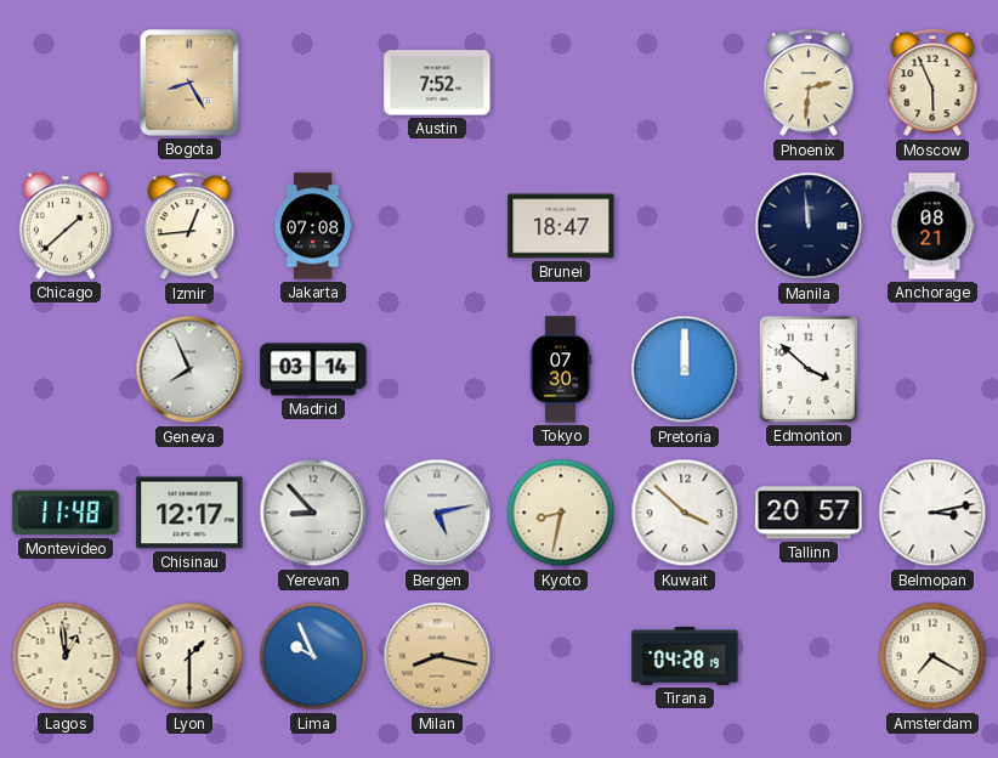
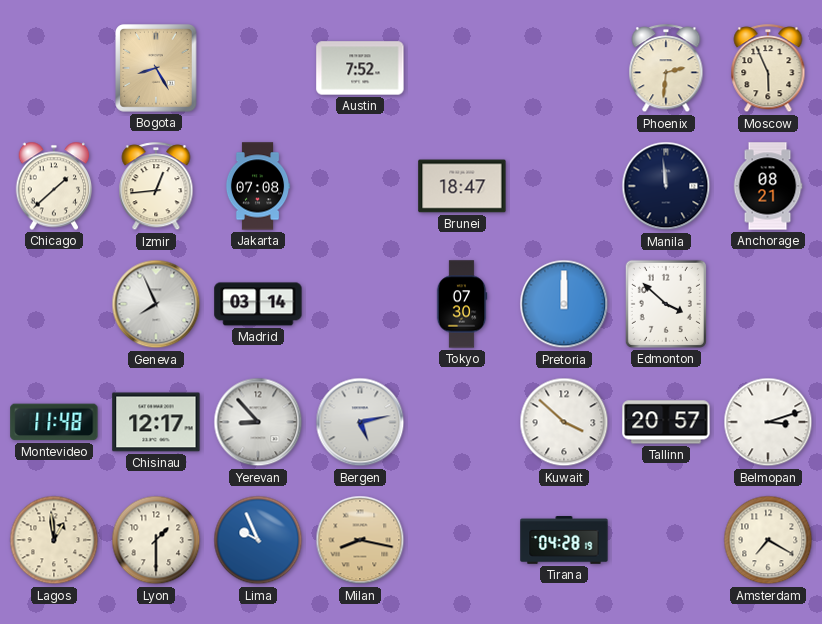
Kyoto: 8:32 -> none
Belmopan: 3:13 -> 3:12
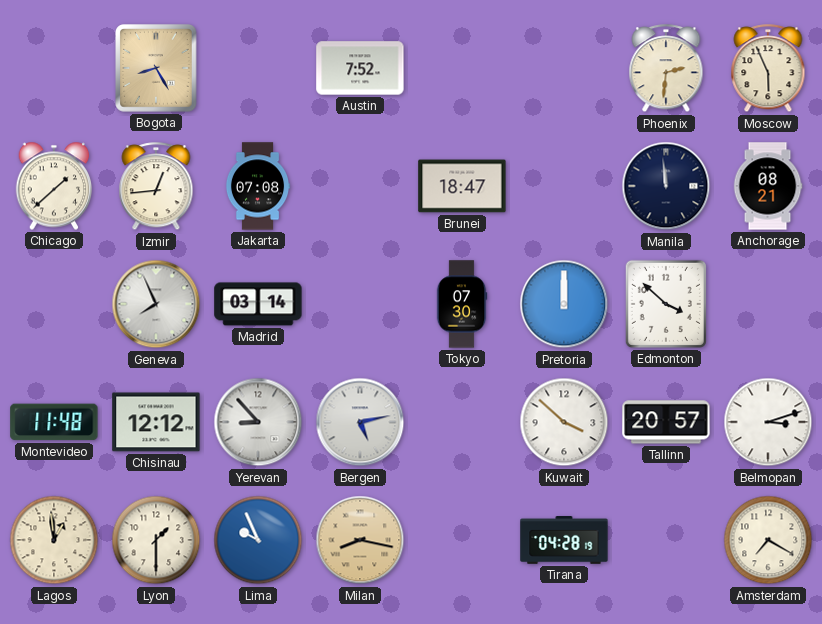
Chisinau: 12:17 -> 12:12
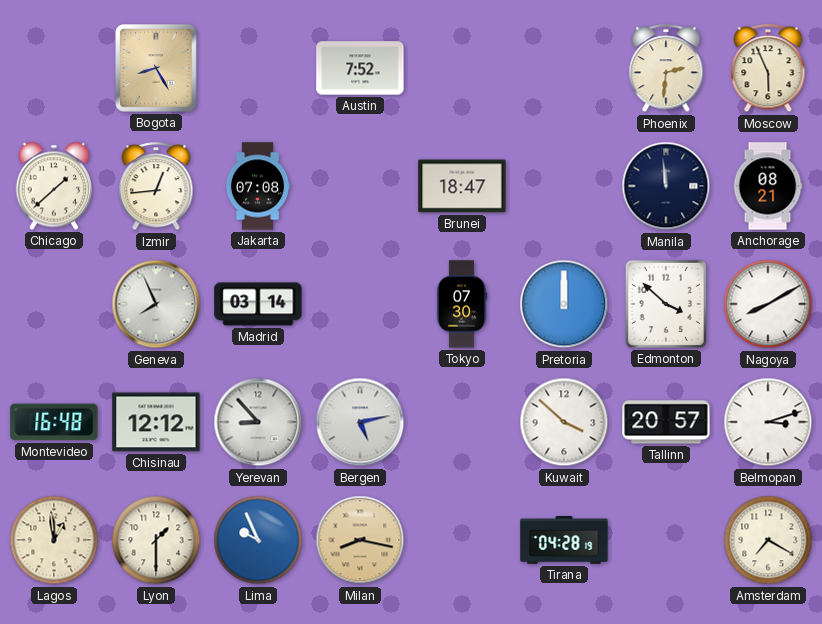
Nagoya: none -> 8:10
Montevideo: 11:48 -> 16:48
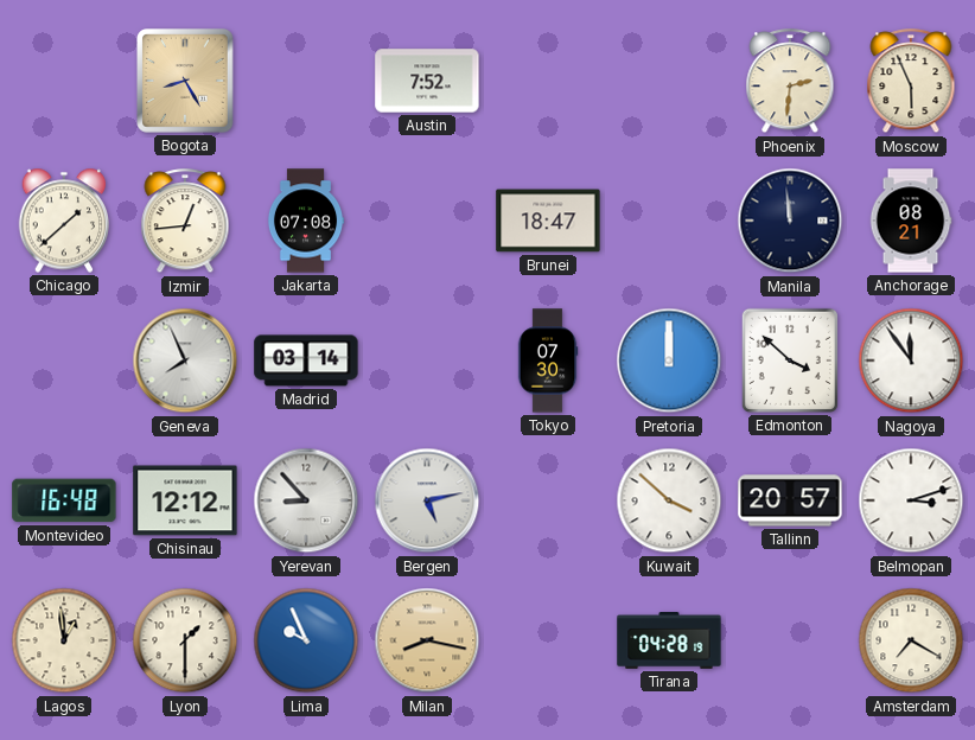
Nagoya: 8:10 -> 11:54
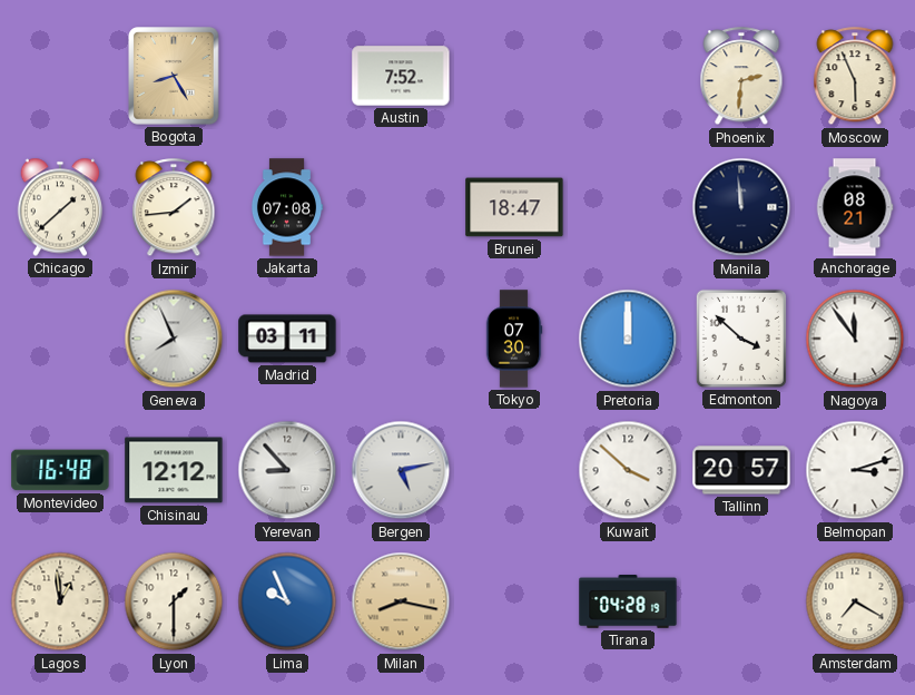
Izmir: 12:44 -> 1:44
Madrid: 03:14 -> 03:11
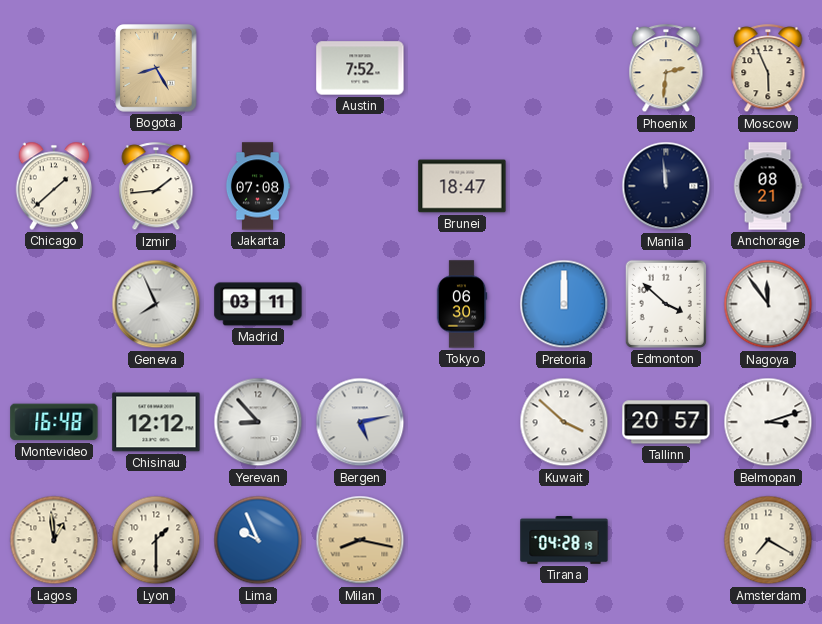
Tokyo: 07:30 -> 06:30
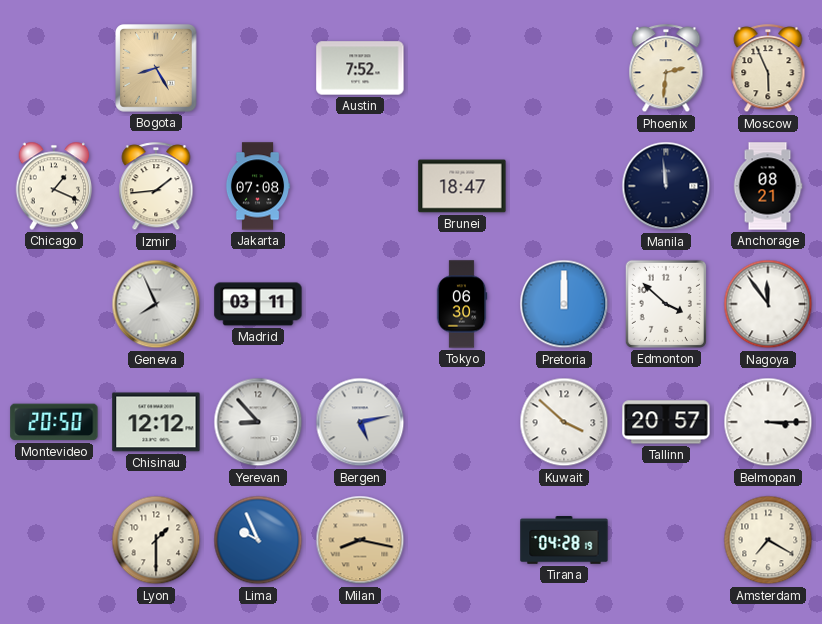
Chicago: 1:38 -> 1:19
Montevideo: 16:48 -> 20:50
Belmopan: 3:12 -> 3:15
Lagos: 12:59 -> none
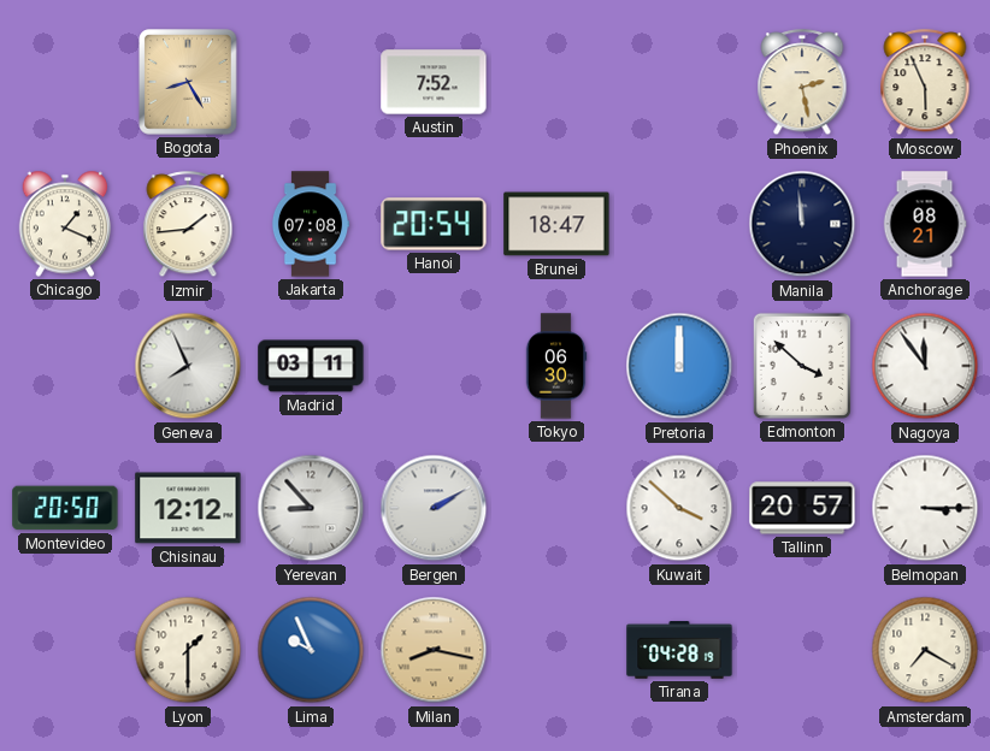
Phoenix: 2:31 -> 2:28
Hanoi: none -> 20:54
Bergen: 5:13 -> 2:10
